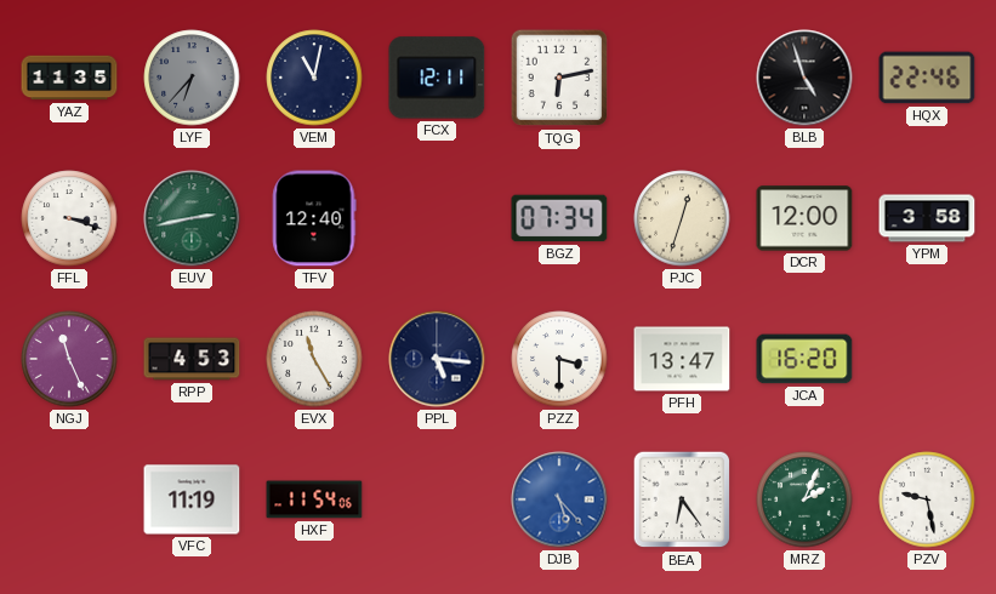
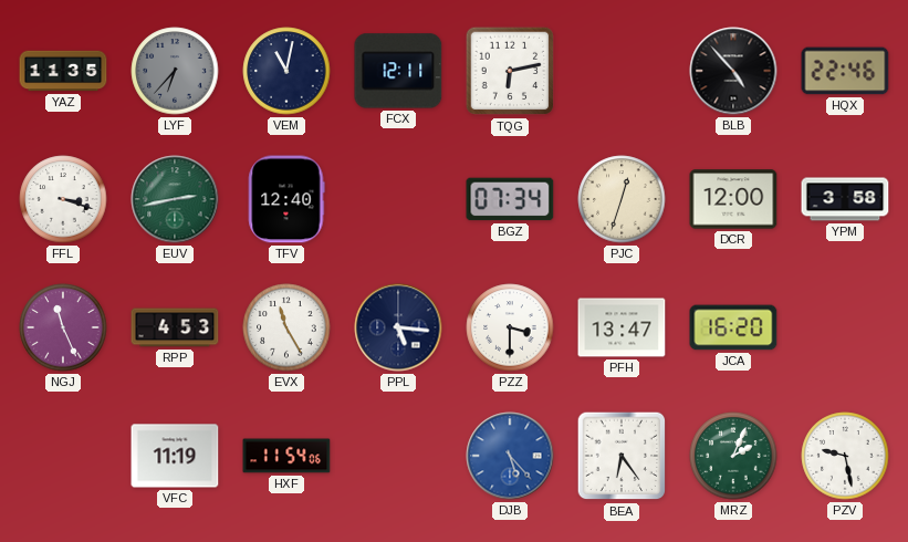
BLB: 4:57 -> 4:53
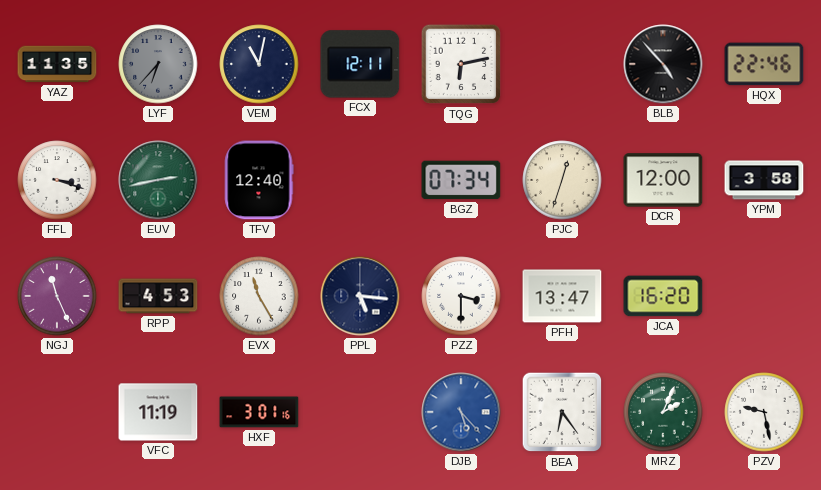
HXF: 11:54 -> 3:01
